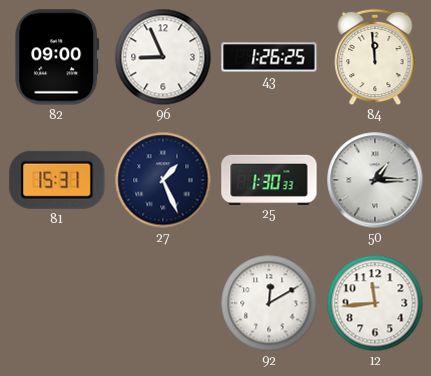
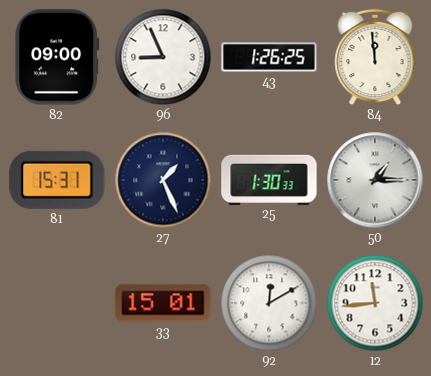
33: none -> 15:01
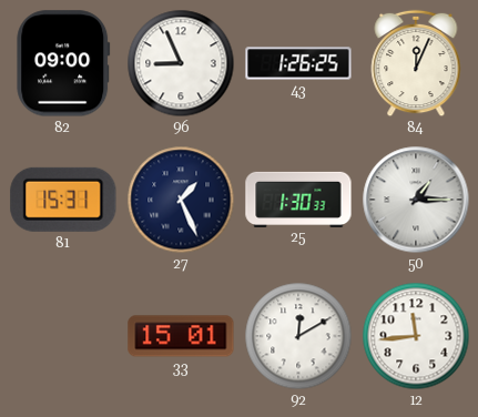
84: 11:59 -> 12:04
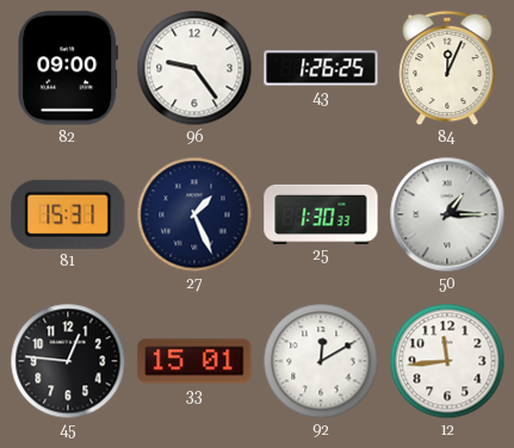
96: 8:56 -> 9:24
45: none -> 12:46
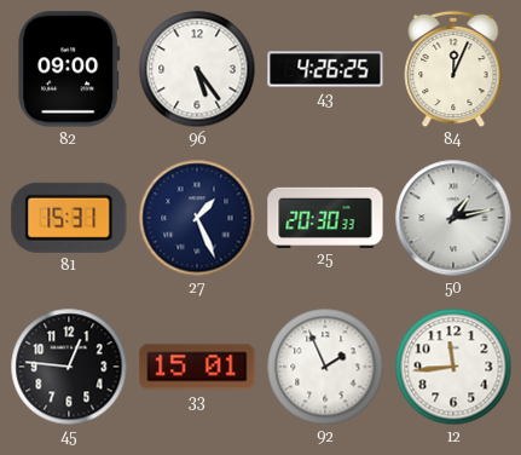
96: 9:24 -> 5:24
43: 1:26 -> 4:26
25: 1:30 -> 20:30
50: 1:15 -> 1:13
92: 12:10 -> 1:56
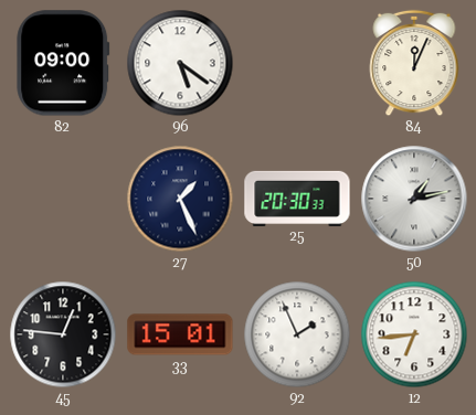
96: 5:24 -> 5:21
43: 4:26 -> none
81: 15:31 -> none
12: 11:44 -> 6:44
